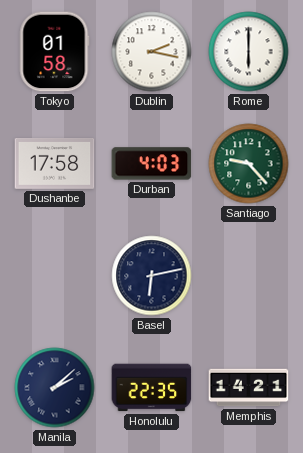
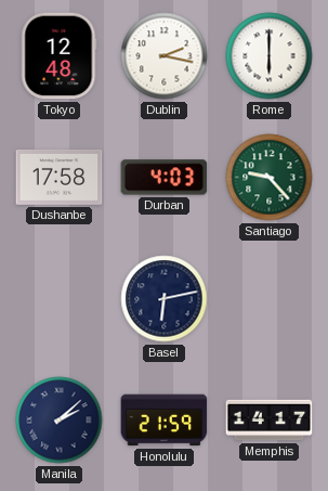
Tokyo: 01:58 -> 12:48
Honolulu: 22:35 -> 21:59
Memphis: 14:21 -> 14:17
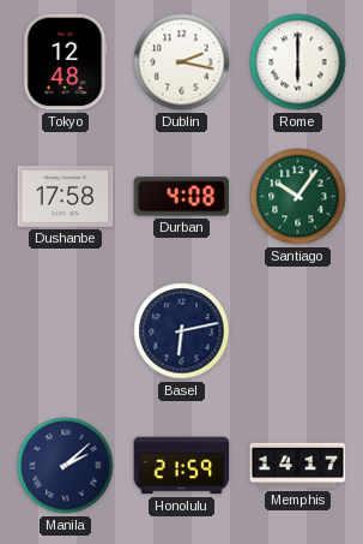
Durban: 4:03 -> 4:08
Santiago: 9:23 -> 10:06
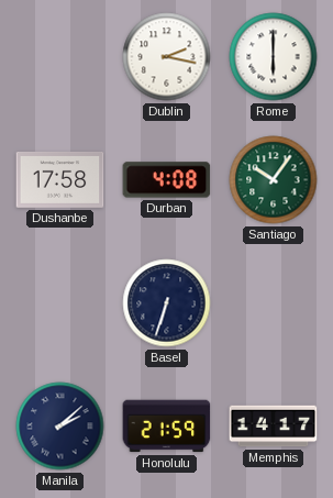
Tokyo: 12:48 -> none
Basel: 6:13 -> 6:33
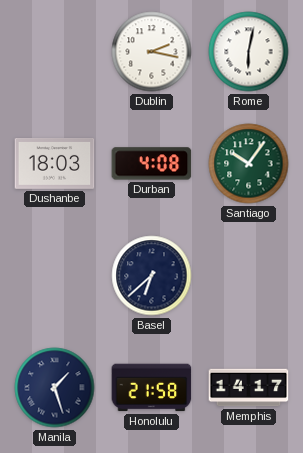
Rome: 6:00 -> 6:02
Dushanbe: 17:58 -> 18:03
Basel: 6:33 -> 6:38
Manila: 2:08 -> 1:27
Honolulu: 21:59 -> 21:58
